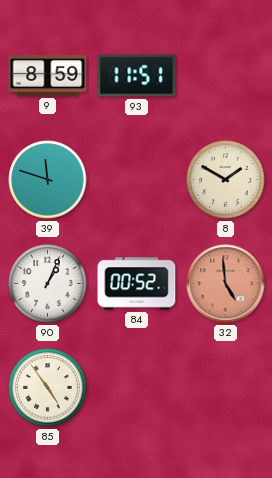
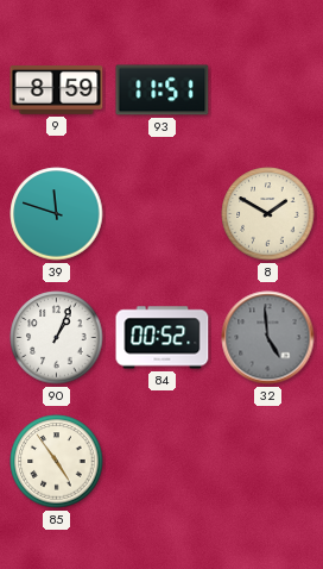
32 dial: salmon -> grey
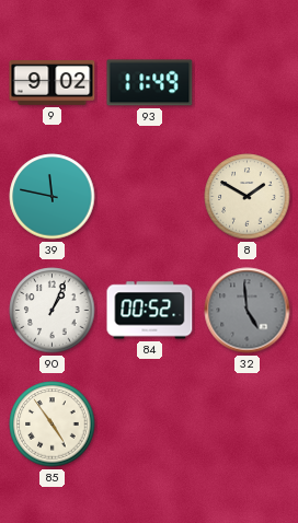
9: 8:59 -> 9:02
93: 11:51 -> 11:49
39: 11:48 -> 11:47
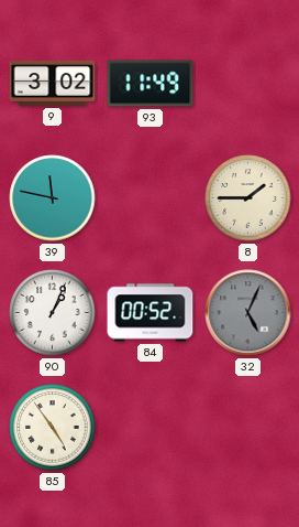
9: 9:02 -> 3:02
8: 1:50 -> 1:45
32: 4:59 -> 5:04
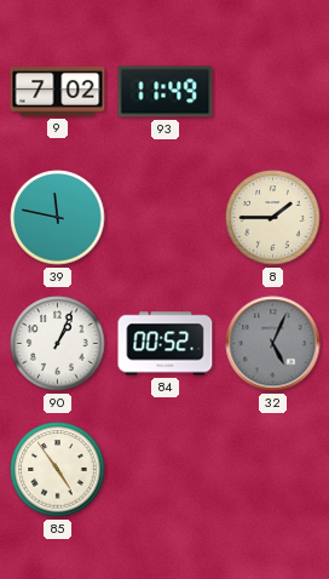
9: 3:02 -> 7:02
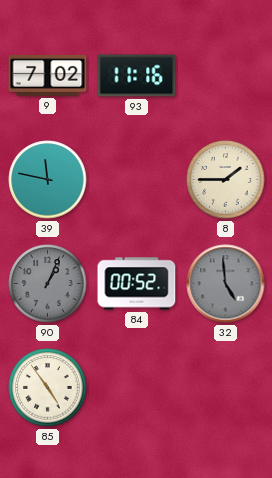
93: 11:49 -> 11:16
90 dial: white -> grey
32: 5:04 -> 4:59
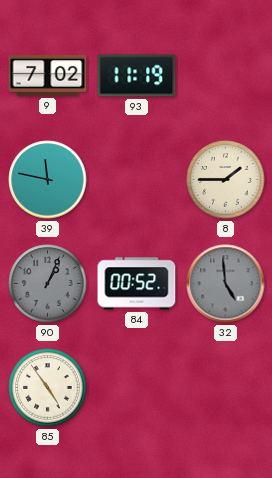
93: 11:16 -> 11:19
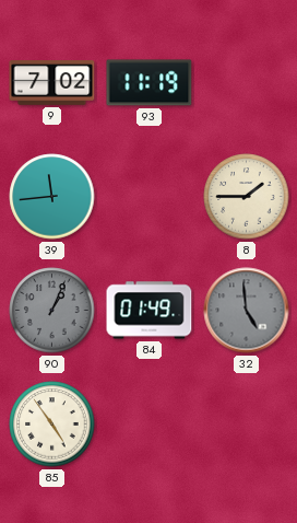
39: 11:47 -> 11:44
84: 00:52 -> 01:49
